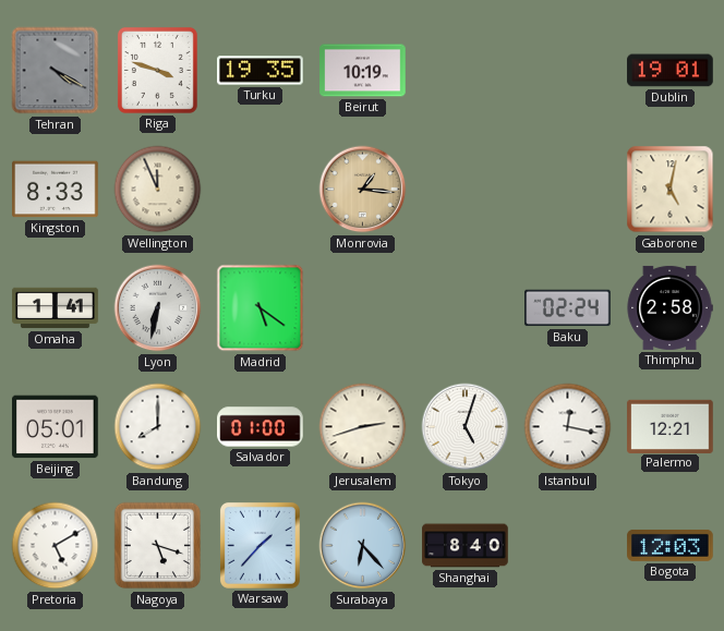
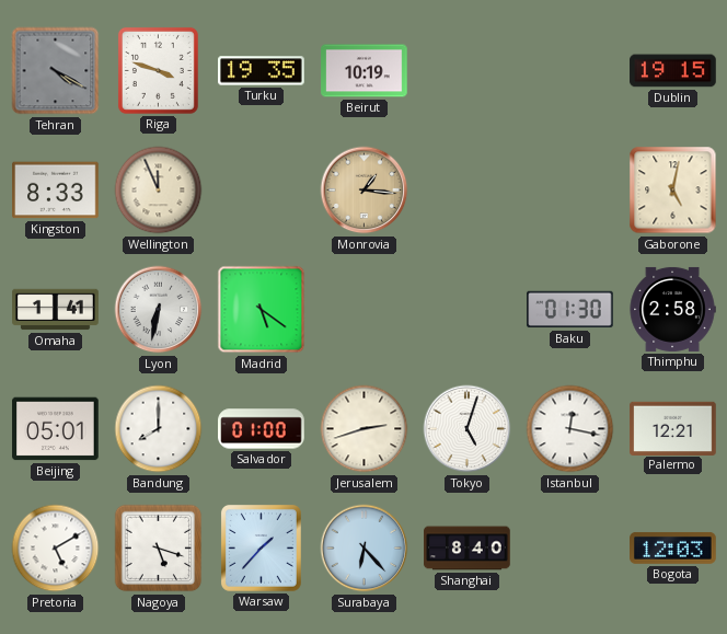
Dublin: 19:01 -> 19:15
Baku: 02:24 -> 01:30
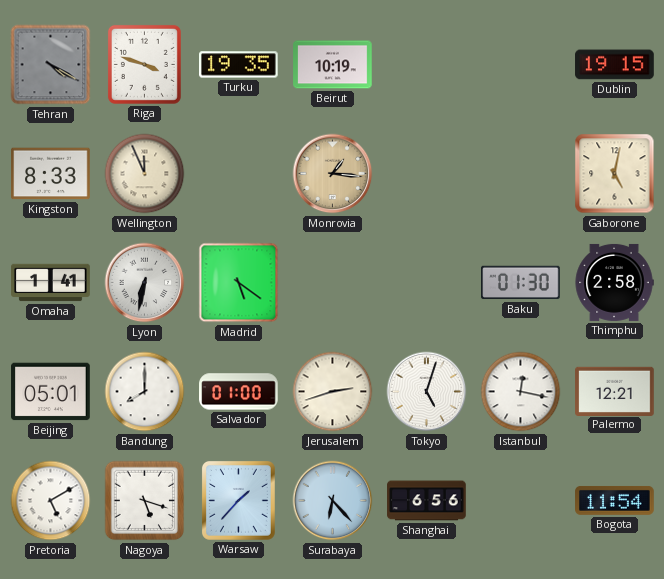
Shanghai: 8:40 -> 6:56
Bogota: 12:03 -> 11:54
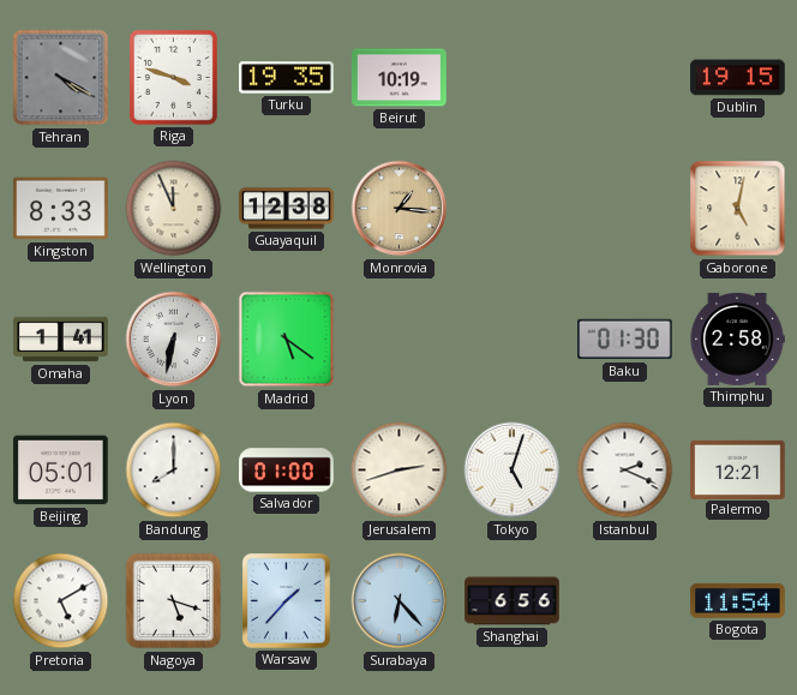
Guayaquil: none -> 12:38
Istanbul: 12:17 -> 2:19
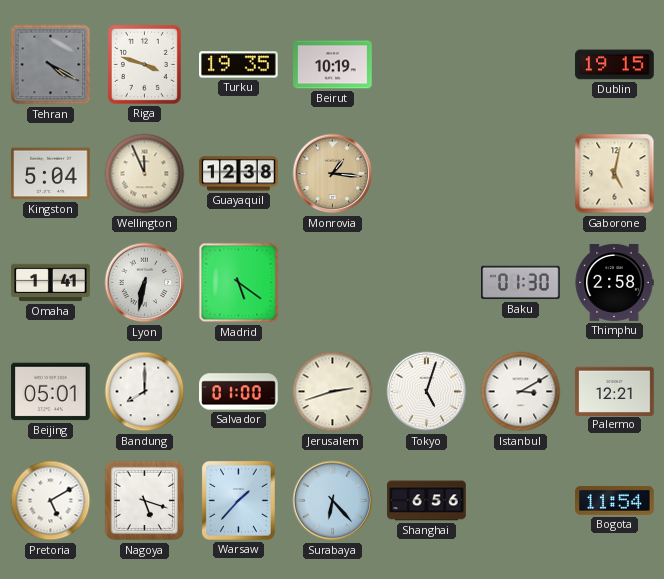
Kingston: 8:33 -> 5:04
Istanbul: 2:19 -> 3:10
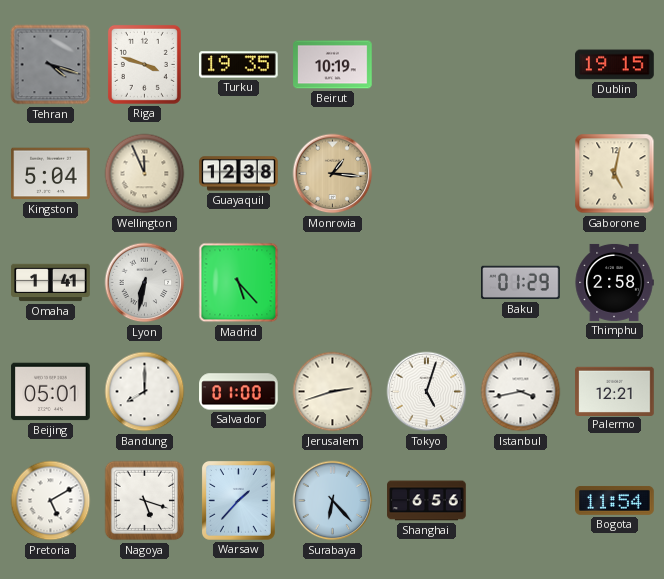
Tehran: 4:20 -> 4:18
Madrid: 5:21 -> 5:23
Baku: 01:30 -> 01:29
Istanbul: 3:10 -> 3:43
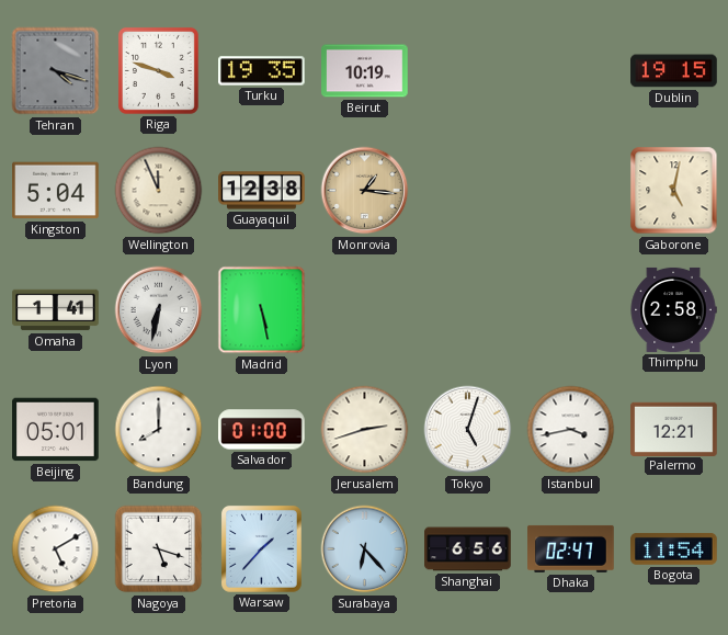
Madrid: 5:23 -> 5:28
Baku: 01:29 -> none
Dhaka: none -> 02:47
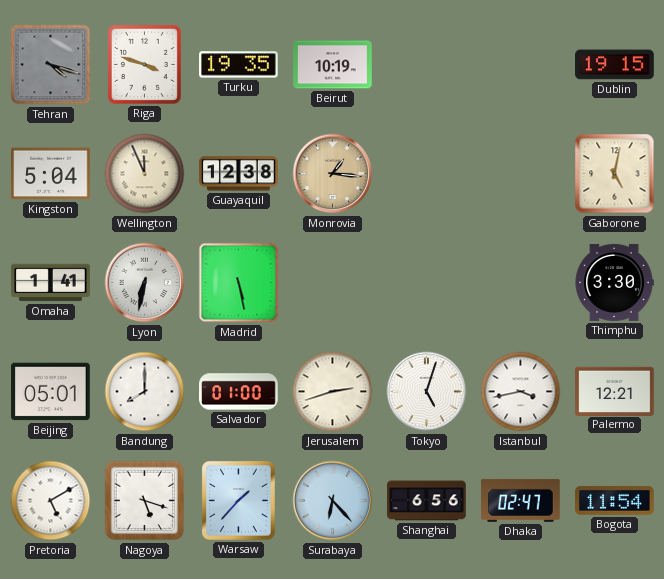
Thimphu: 2:58 -> 3:30
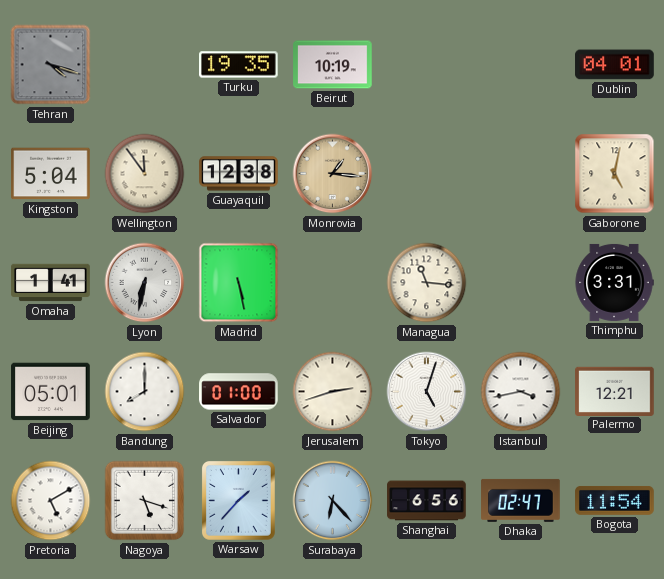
Riga: 3:48 -> none
Dublin: 19:15 -> 04:01
Wellington: 11:56 -> 11:54
Managua: none -> 11:16
Thimphu: 3:30 -> 3:31
